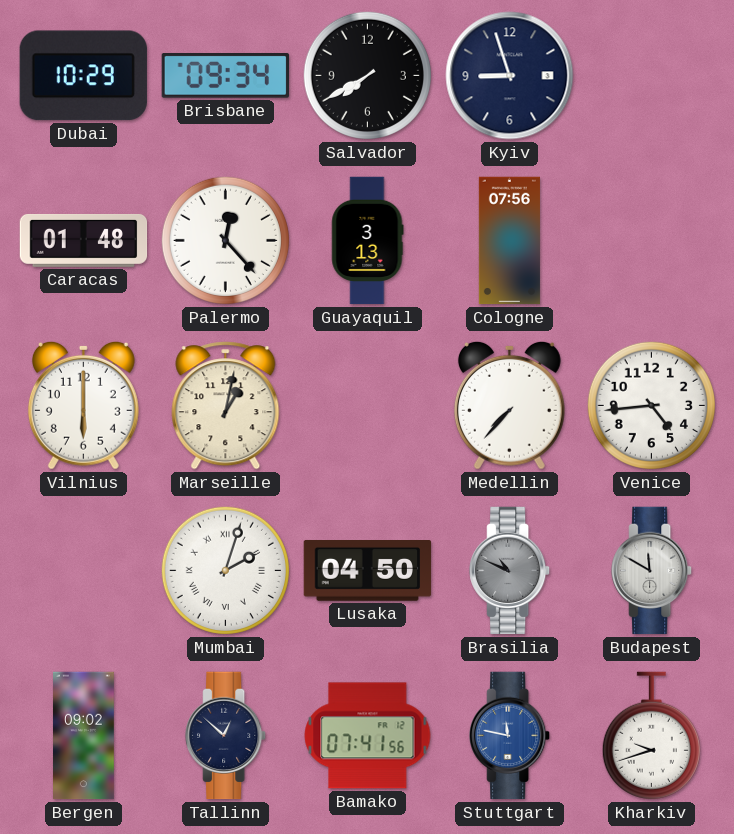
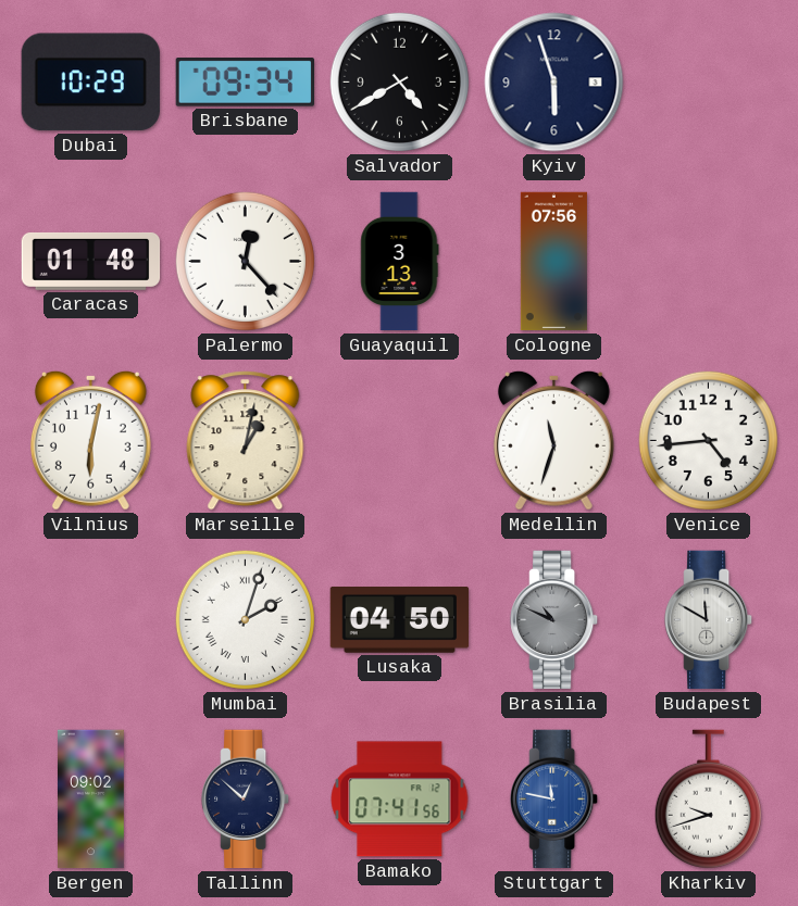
Salvador: 7:40 -> 4:40
Kyiv: 8:57 -> 5:57
Vilnius: 6:00 -> 6:02
Medellin: 7:37 -> 11:33
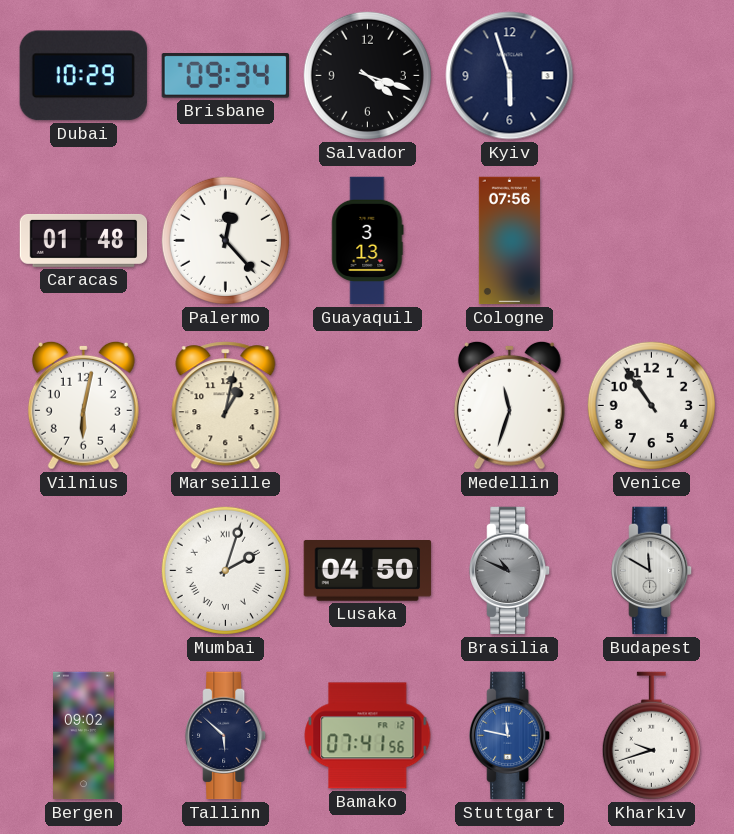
Salvador: 4:40 -> 4:18
Venice: 4:44 -> 10:54
Tallinn: 12:52 -> 5:52
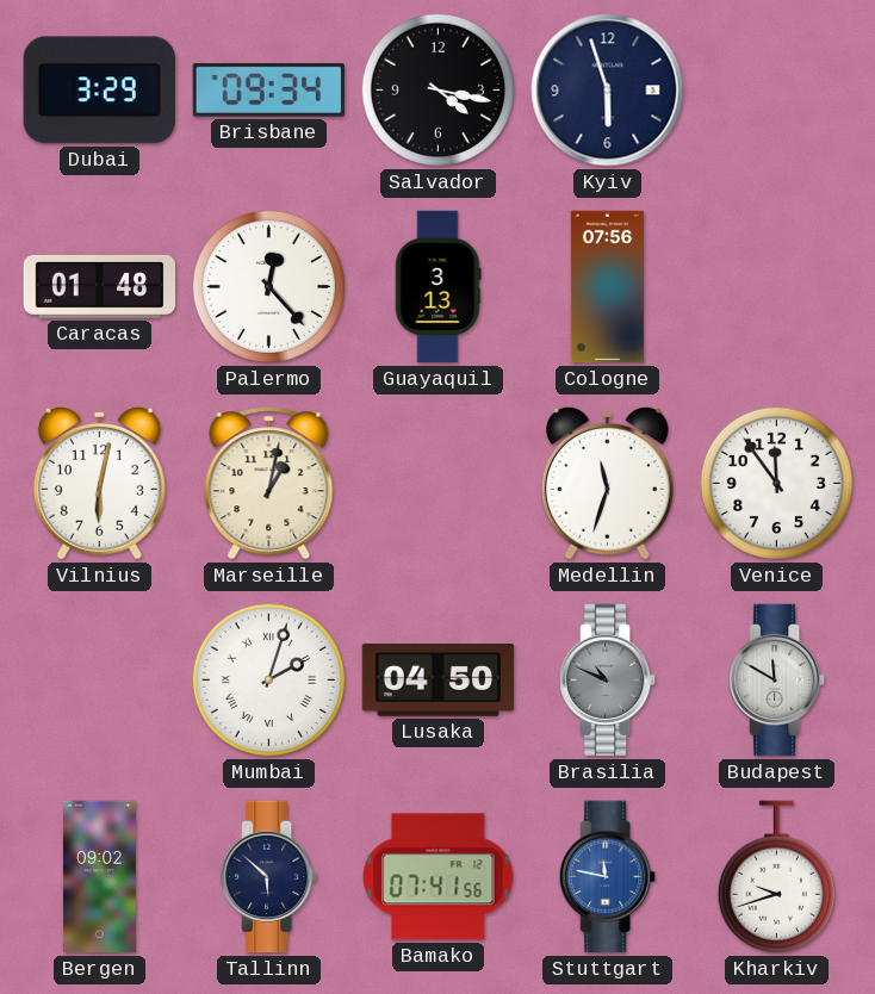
Dubai: 10:29 -> 3:29
Salvador: 4:18 -> 4:17
Venice: 10:54 -> 11:54
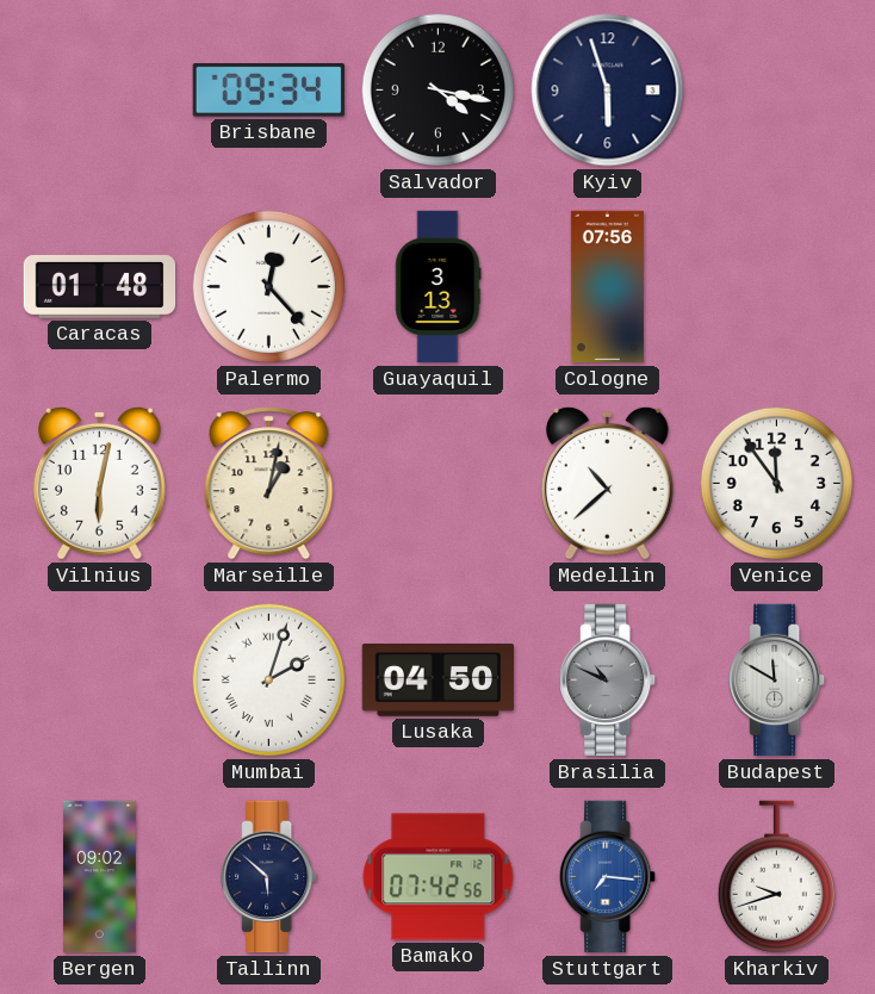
Dubai: 3:29 -> none
Medellin: 11:33 -> 10:38
Bamako: 07:41 -> 07:42
Stuttgart: 11:47 -> 7:16
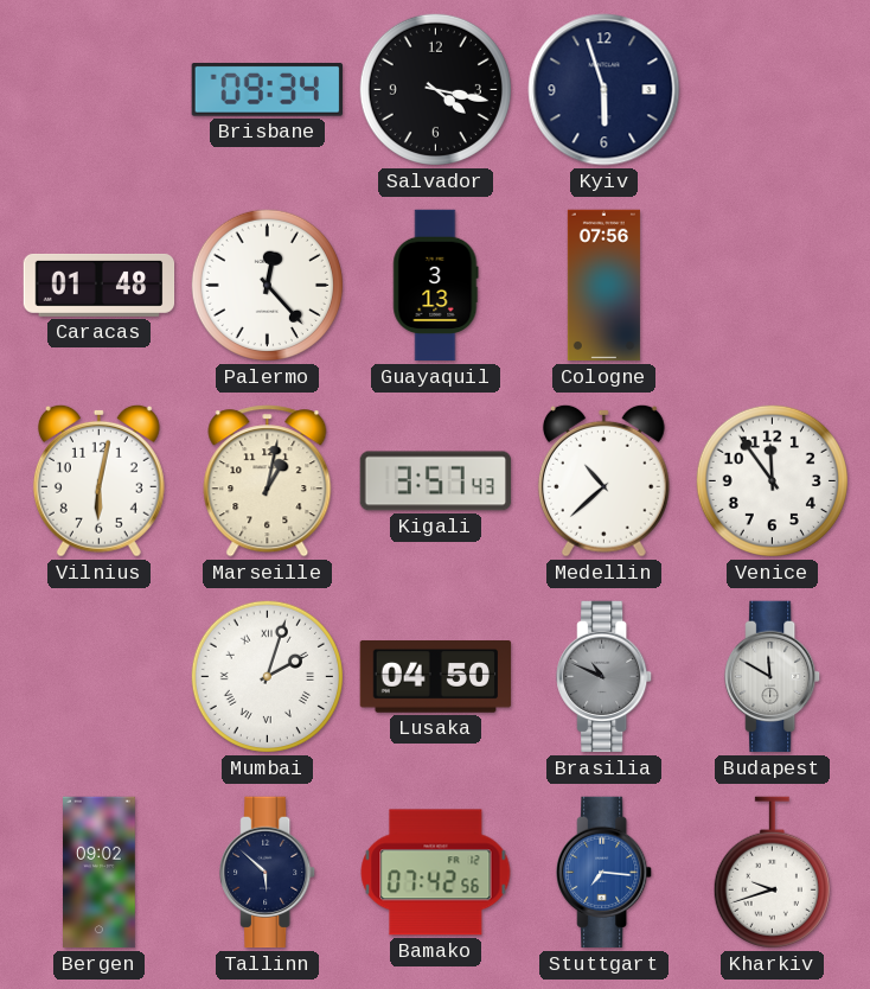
Kigali: none -> 3:57
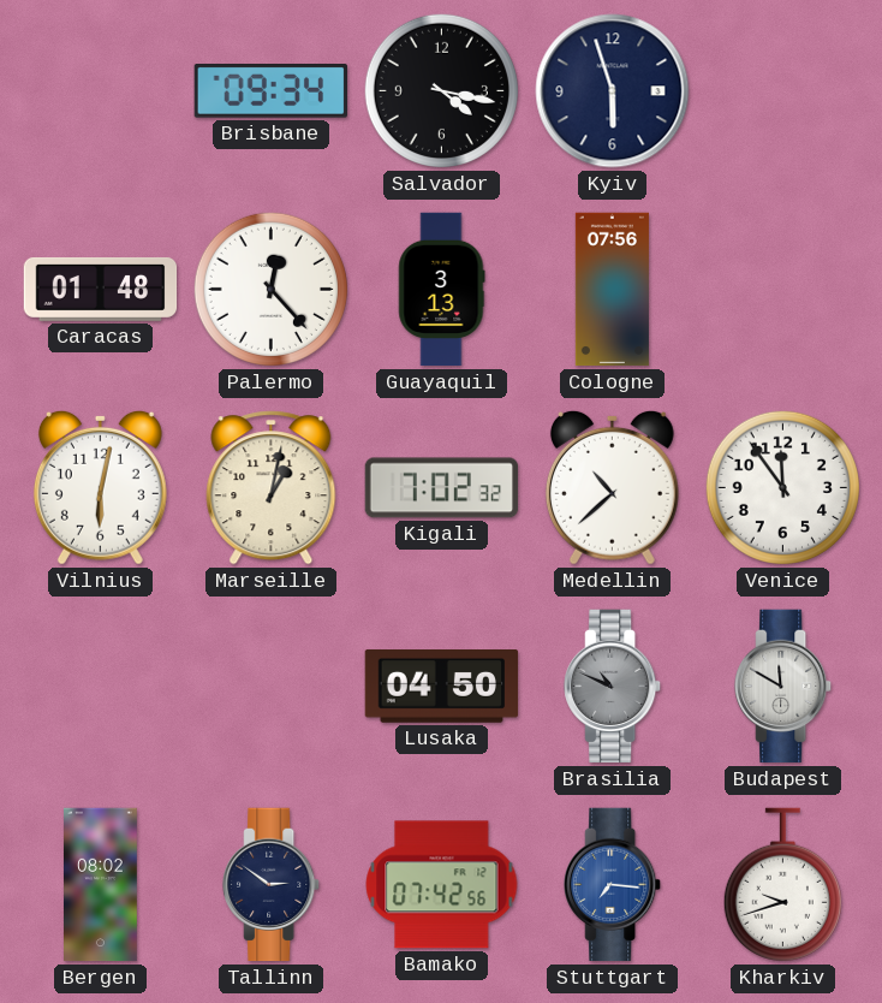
Kigali: 3:57 -> 7:02
Mumbai: 2:03 -> none
Bergen: 09:02 -> 08:02
Tallinn: 5:52 -> 2:51
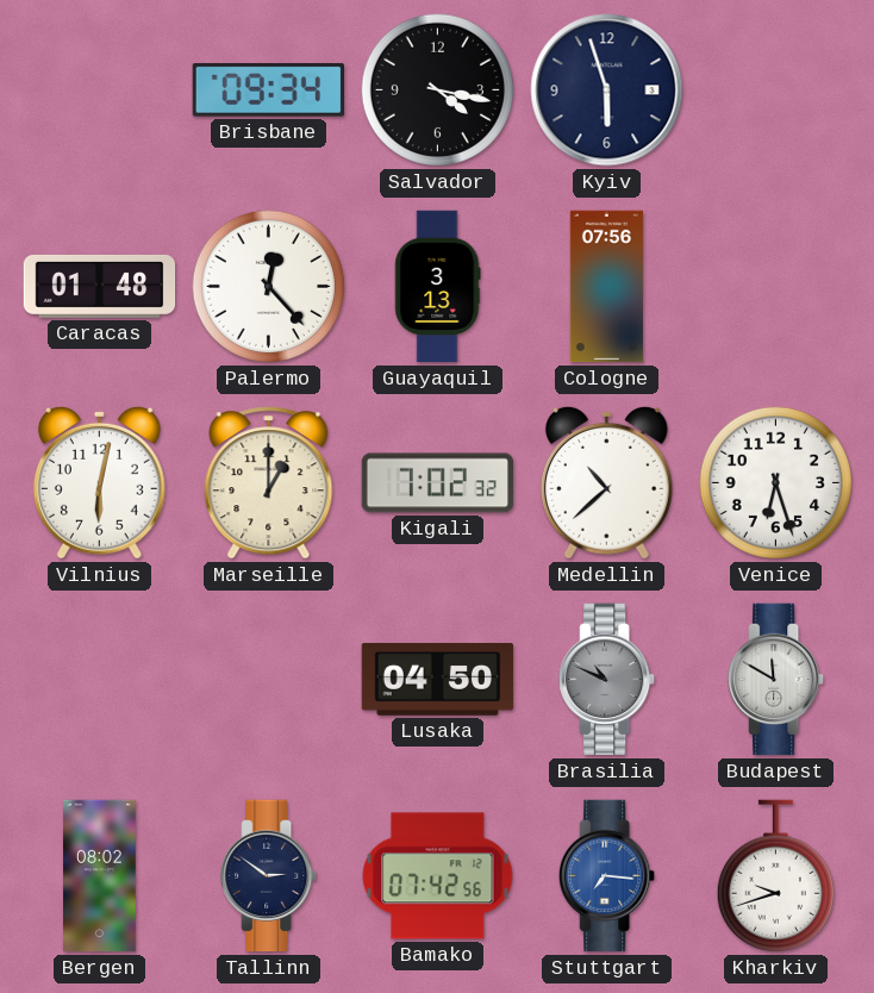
Marseille: 1:02 -> 1:00
Venice: 11:54 -> 6:27
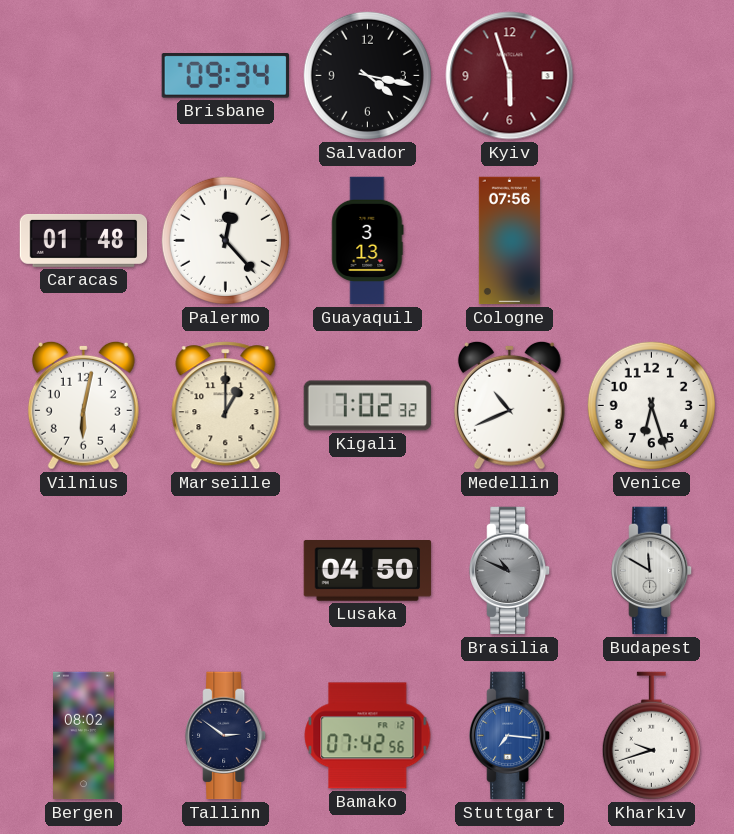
Kyiv dial: navy -> burgundy
Medellin: 10:38 -> 10:41
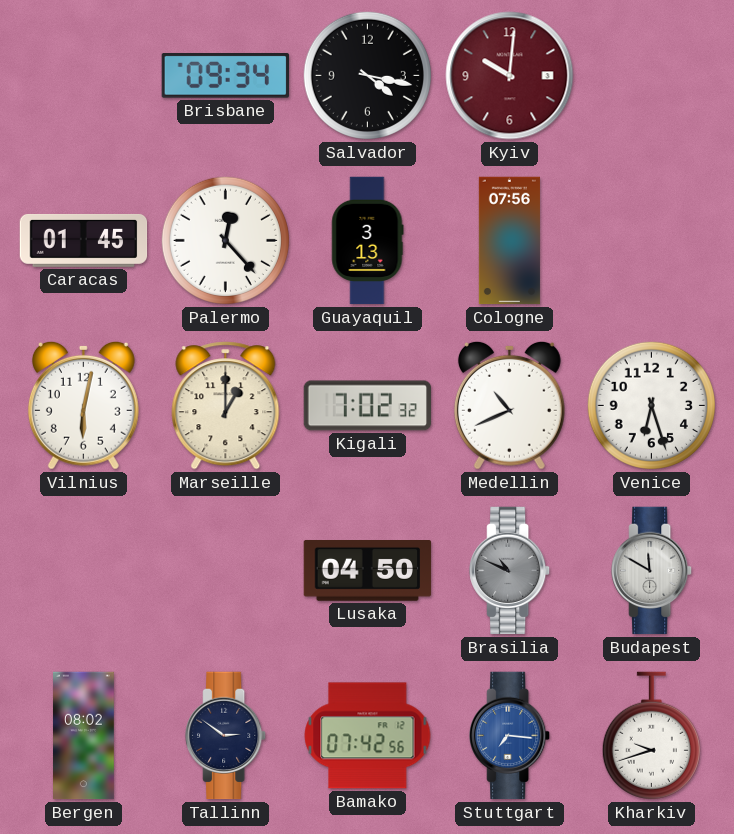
Kyiv: 5:57 -> 10:01
Caracas: 01:48 -> 01:45
